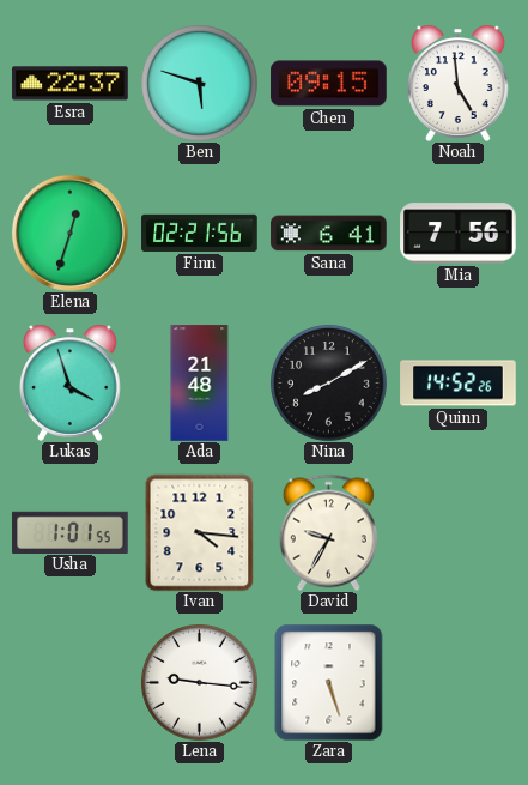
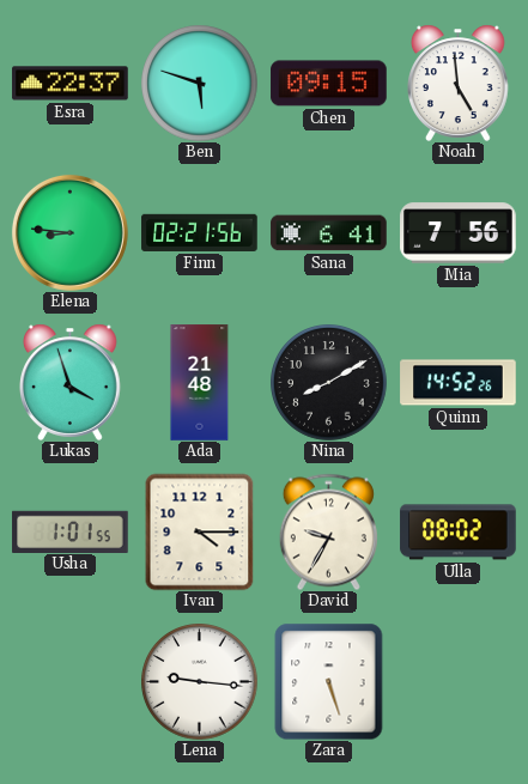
Elena: 12:33 -> 8:46
Ivan: 4:16 -> 4:15
Ulla: none -> 08:02
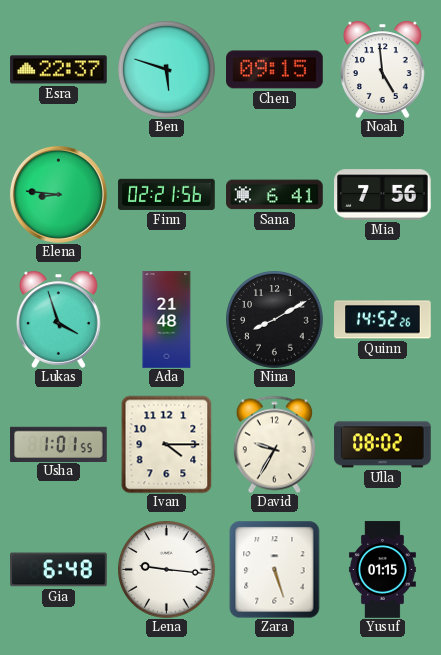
Gia: none -> 6:48
Yusuf: none -> 01:15
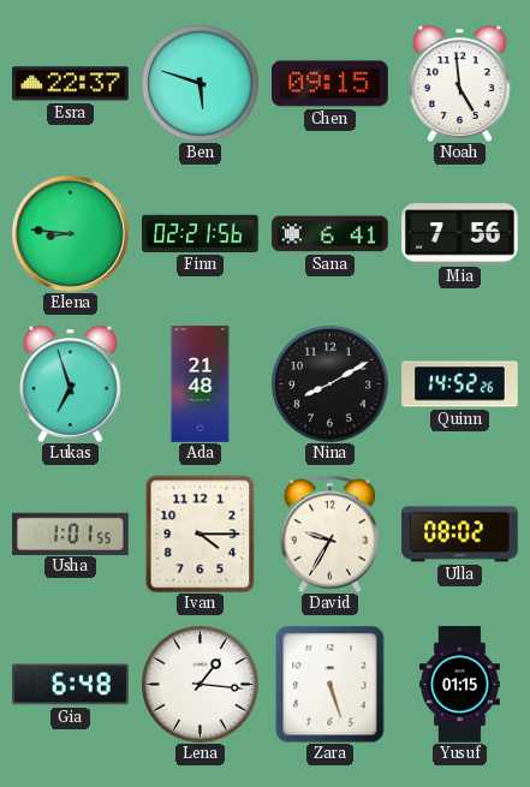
Lukas: 3:57 -> 6:57
Lena: 9:16 -> 1:16
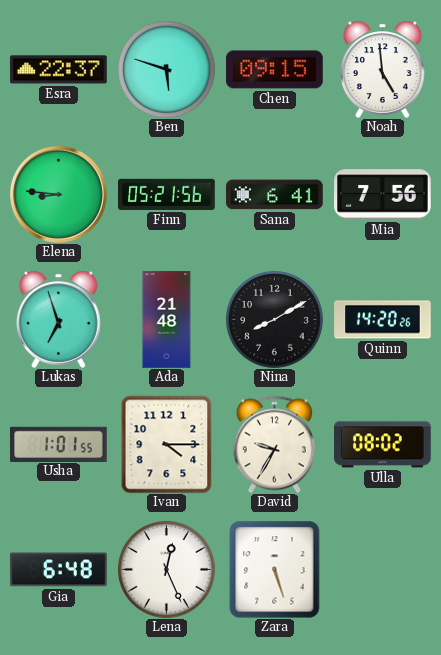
Finn: 02:21 -> 05:21
Quinn: 14:52 -> 14:20
Lena: 1:16 -> 12:26
Yusuf: 01:15 -> none
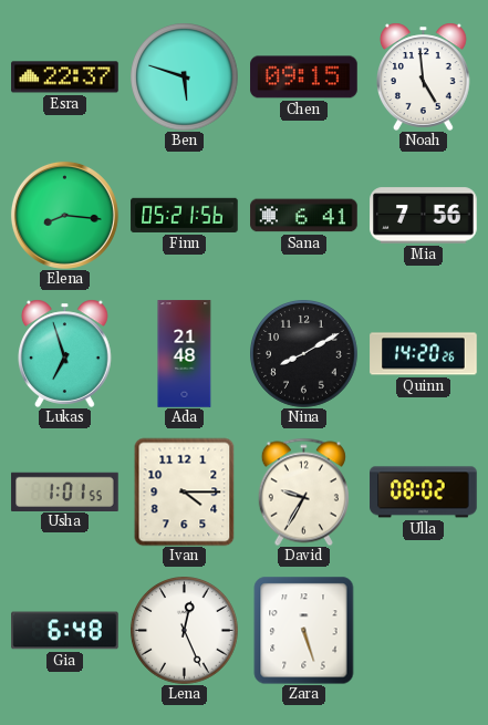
Elena: 8:46 -> 8:16
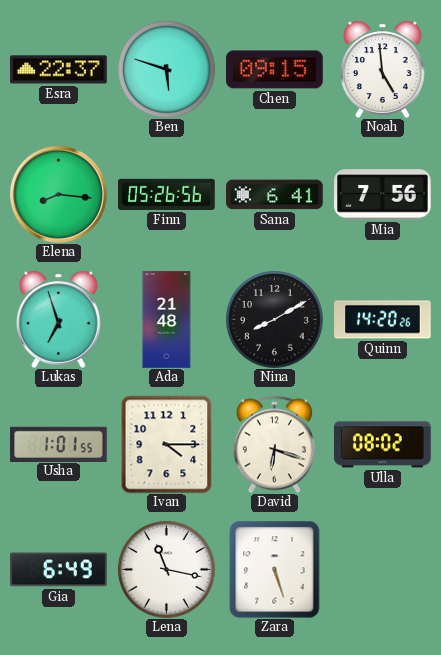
Finn: 05:21 -> 05:26
David: 9:35 -> 6:18
Gia: 6:48 -> 6:49
Lena: 12:26 -> 11:17
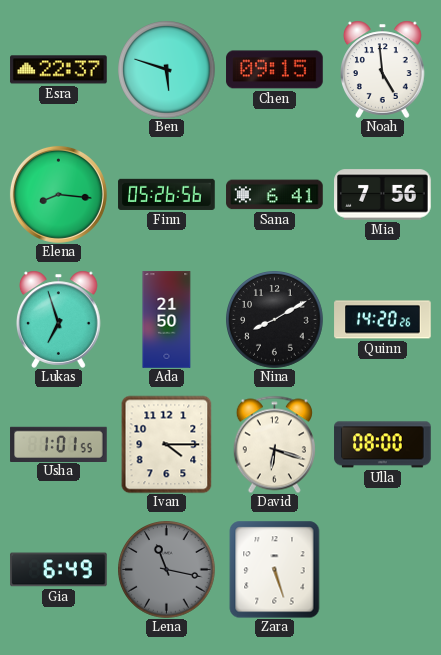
Ada: 21:48 -> 21:50
Ulla: 08:02 -> 08:00
Lena dial: white -> grey
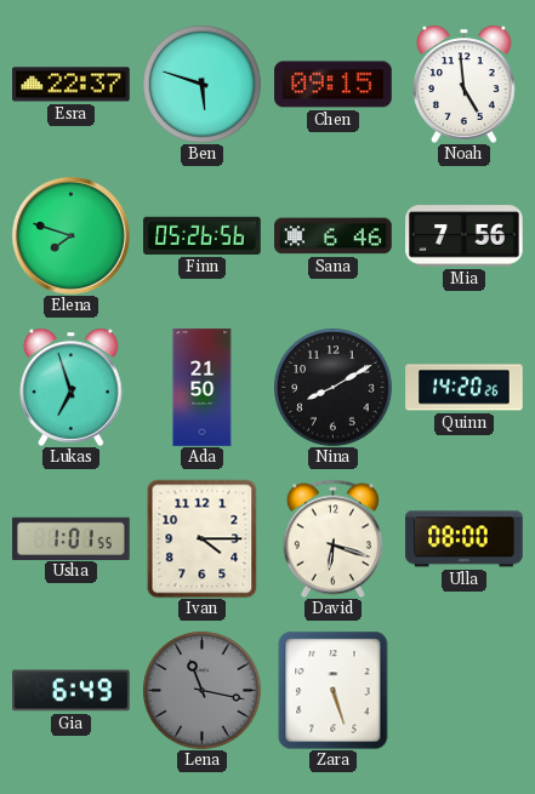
Elena: 8:16 -> 7:48
Sana: 6:41 -> 6:46
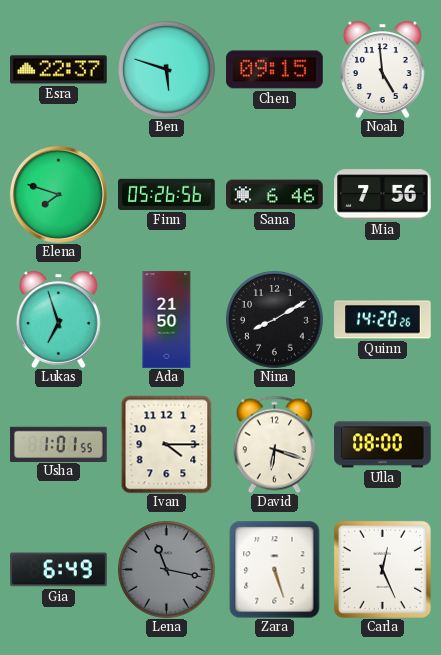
Carla: none -> 12:26
